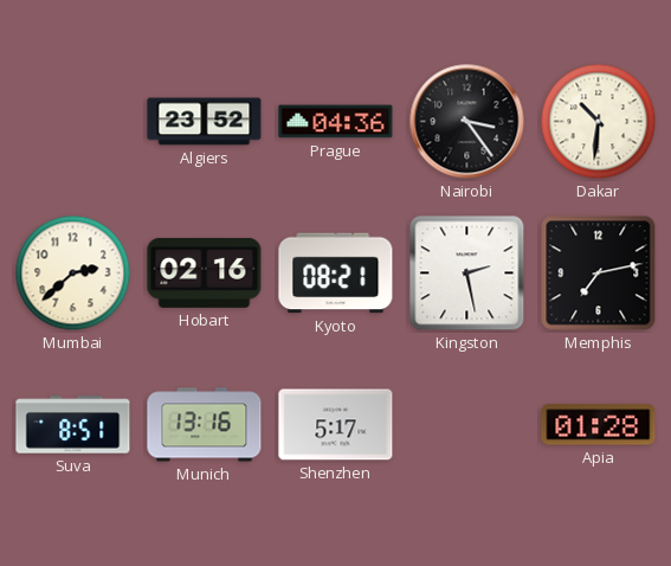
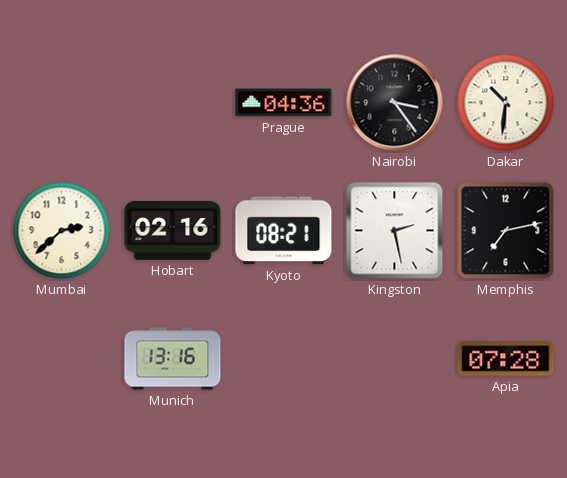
Algiers: 23:52 -> none
Suva: 8:51 -> none
Shenzhen: 5:17 -> none
Apia: 01:28 -> 07:28
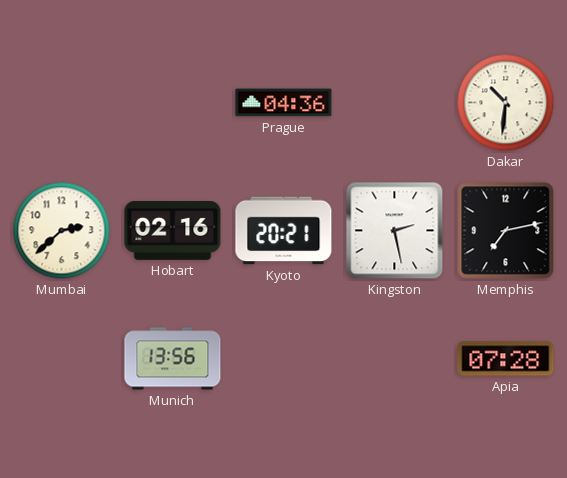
Nairobi: 3:24 -> none
Kyoto: 08:21 -> 20:21
Munich: 13:16 -> 13:56
